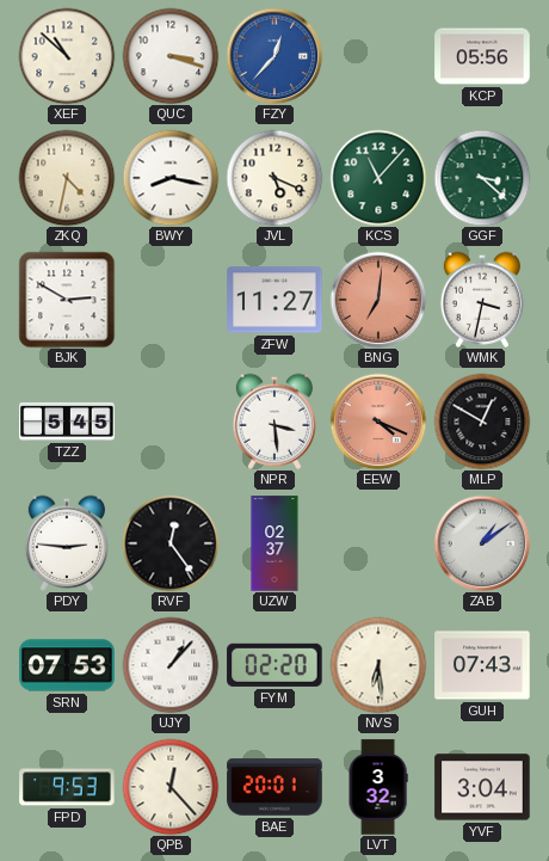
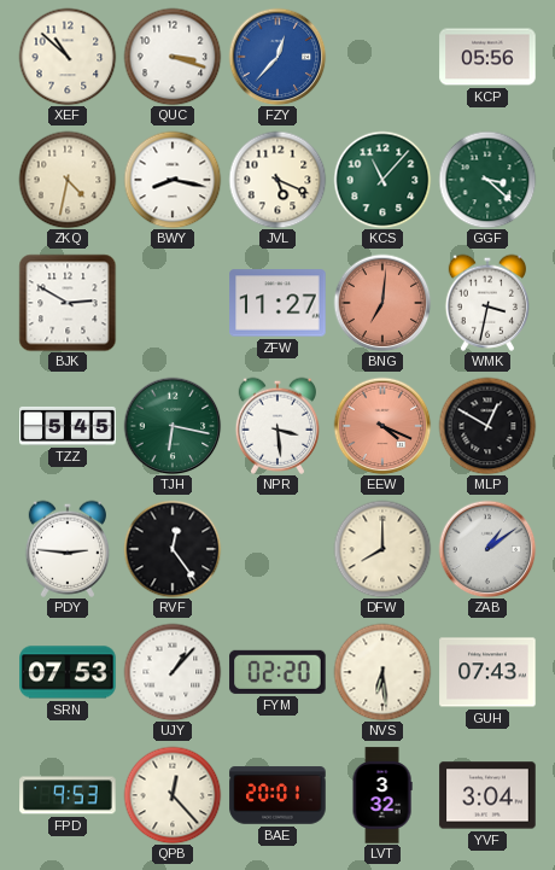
TJH: none -> 6:17
UZW: 02:37 -> none
DFW: none -> 8:00
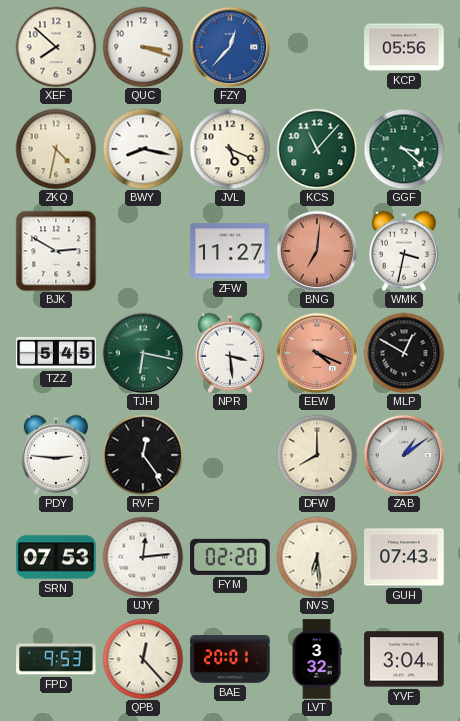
XEF: 10:52 -> 7:52
UJY: 1:07 -> 12:14
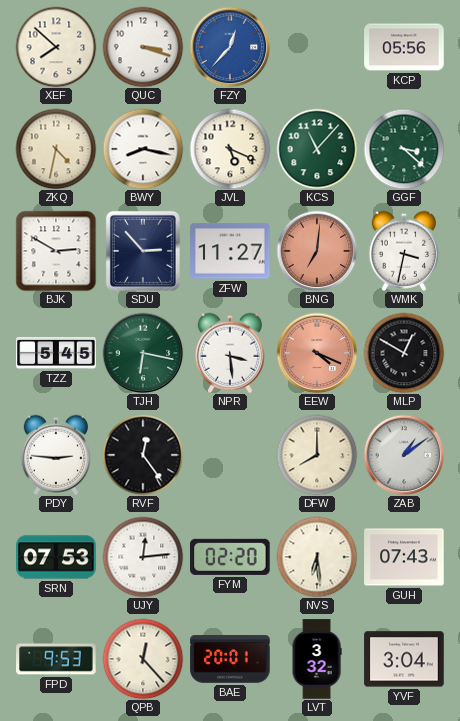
SDU: none -> 2:53
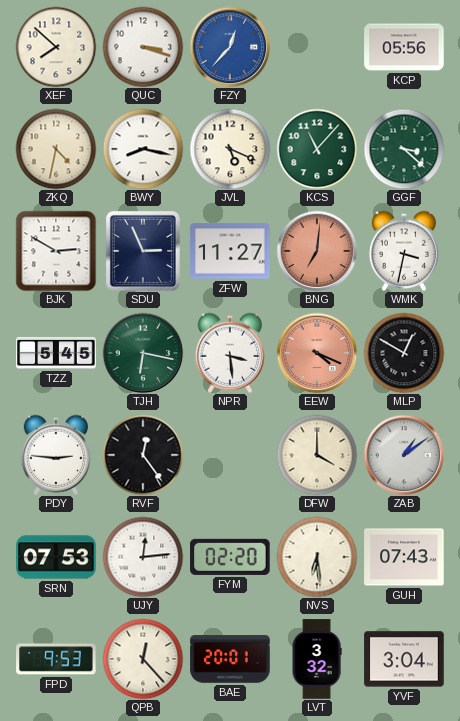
SDU: 2:53 -> 2:56
DFW: 8:00 -> 4:00
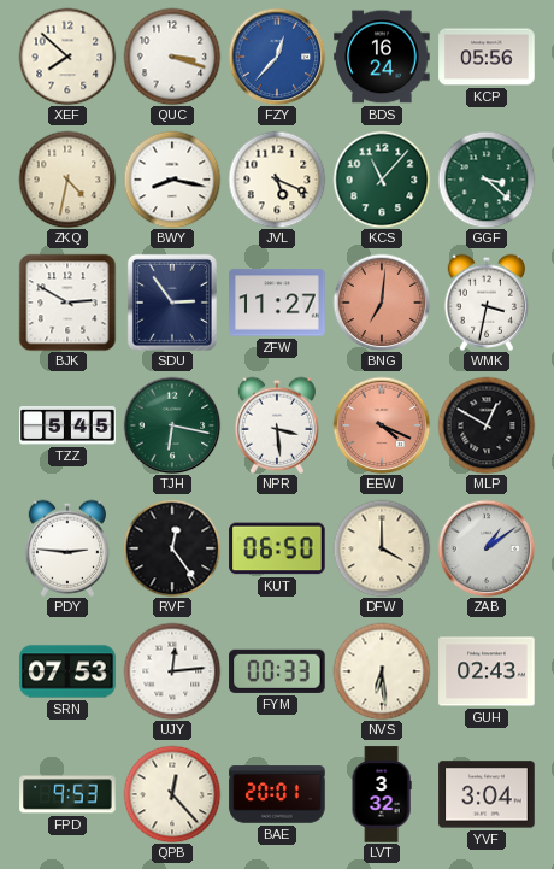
BDS: none -> 16:24
SDU: 2:56 -> 2:54
KUT: none -> 06:50
FYM: 02:20 -> 00:33
GUH: 07:43 -> 02:43
